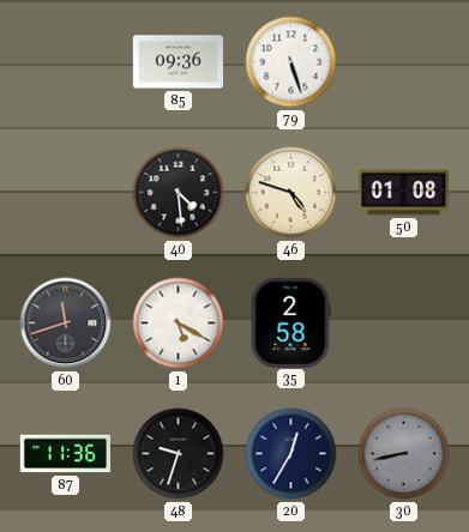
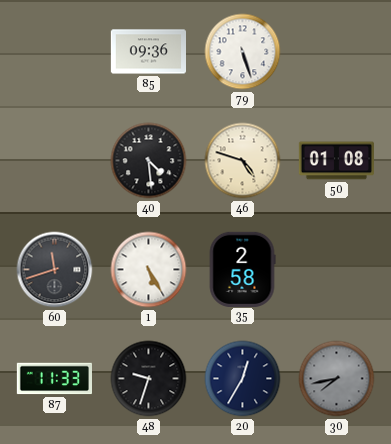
1: 5:20 -> 5:25
87: 11:36 -> 11:33
30: 8:43 -> 7:43
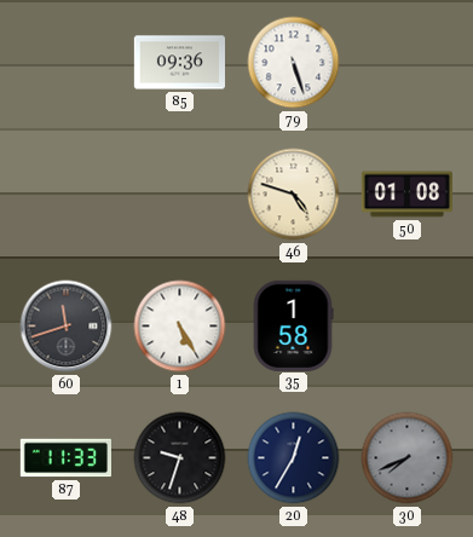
40: 4:29 -> none
35: 2:58 -> 1:58
30: 7:43 -> 7:41
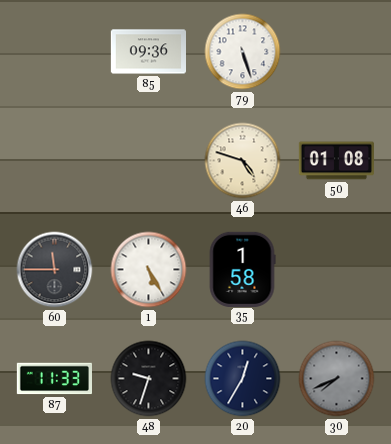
60: 11:42 -> 11:45
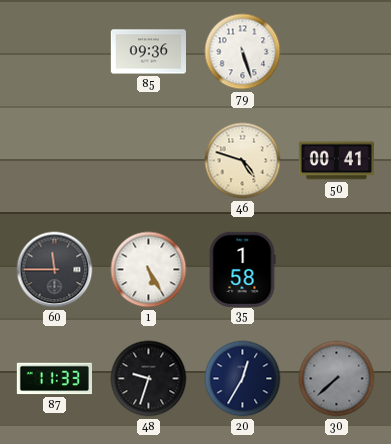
50: 01:08 -> 00:41
30: 7:41 -> 7:38
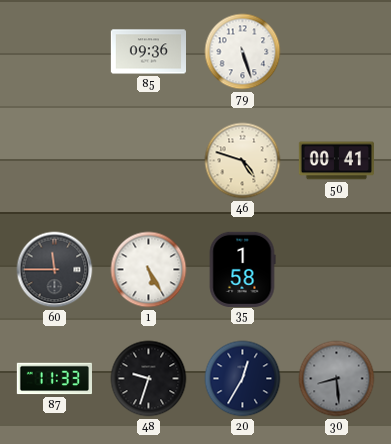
30: 7:38 -> 8:29
